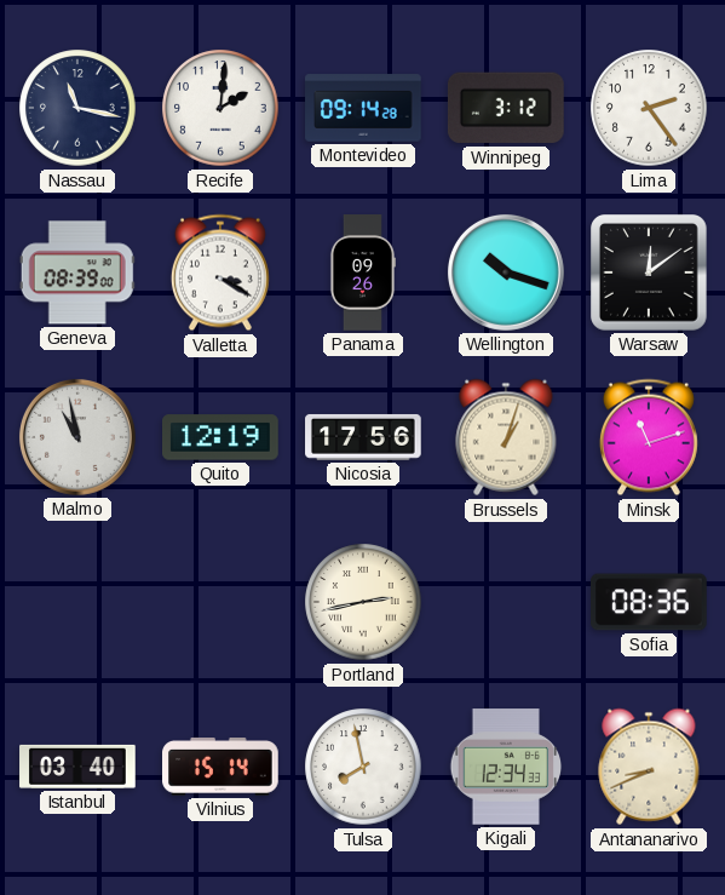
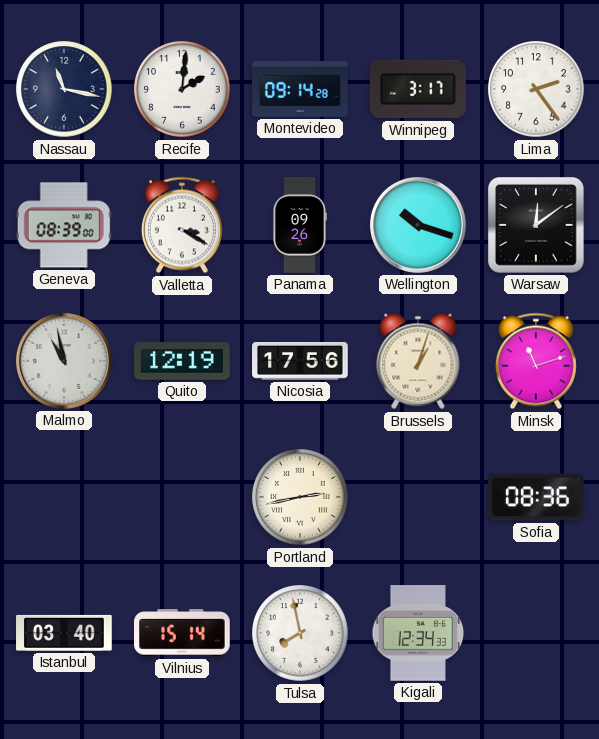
Winnipeg: 3:12 -> 3:17
Antananarivo: 8:41 -> none
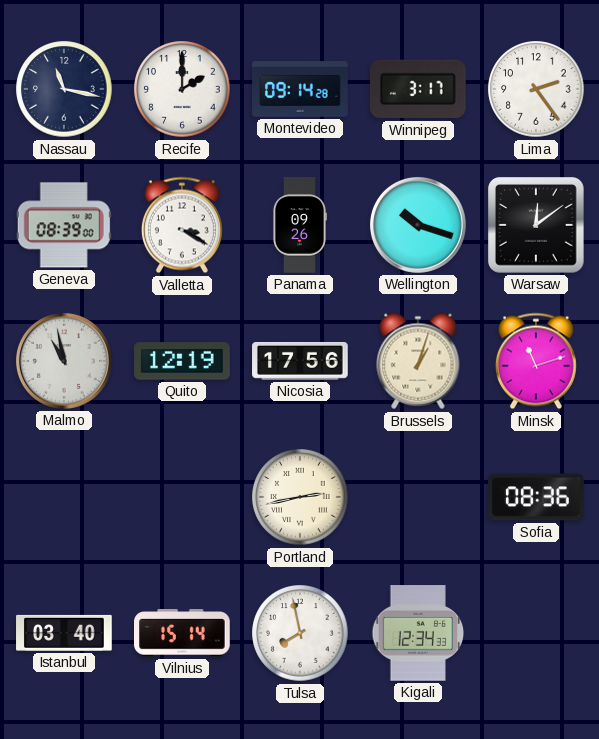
Recife: 2:01 -> 2:00
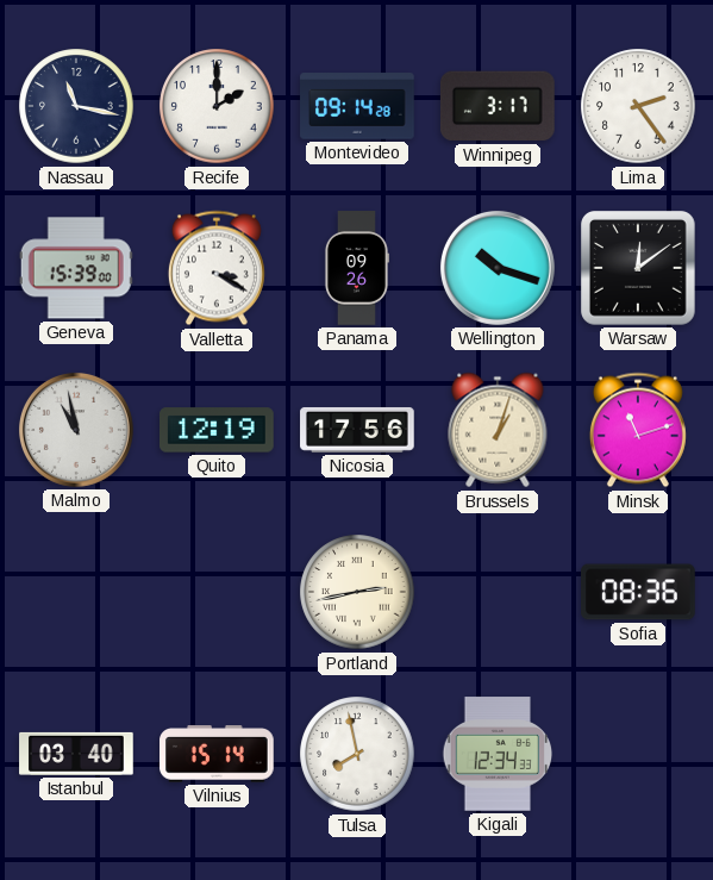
Geneva: 08:39 -> 15:39
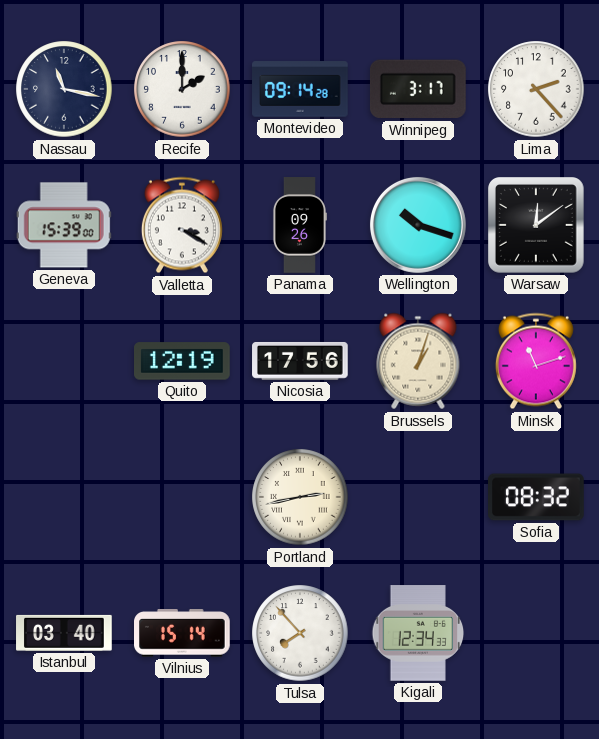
Lima: 2:24 -> 2:23
Malmo: 10:58 -> none
Sofia: 08:36 -> 08:32
Tulsa: 7:58 -> 7:53
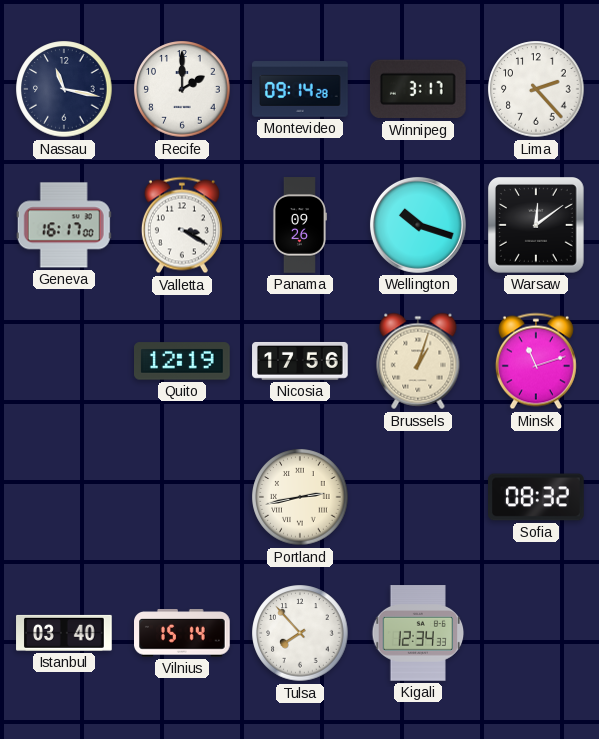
Geneva: 15:39 -> 16:17
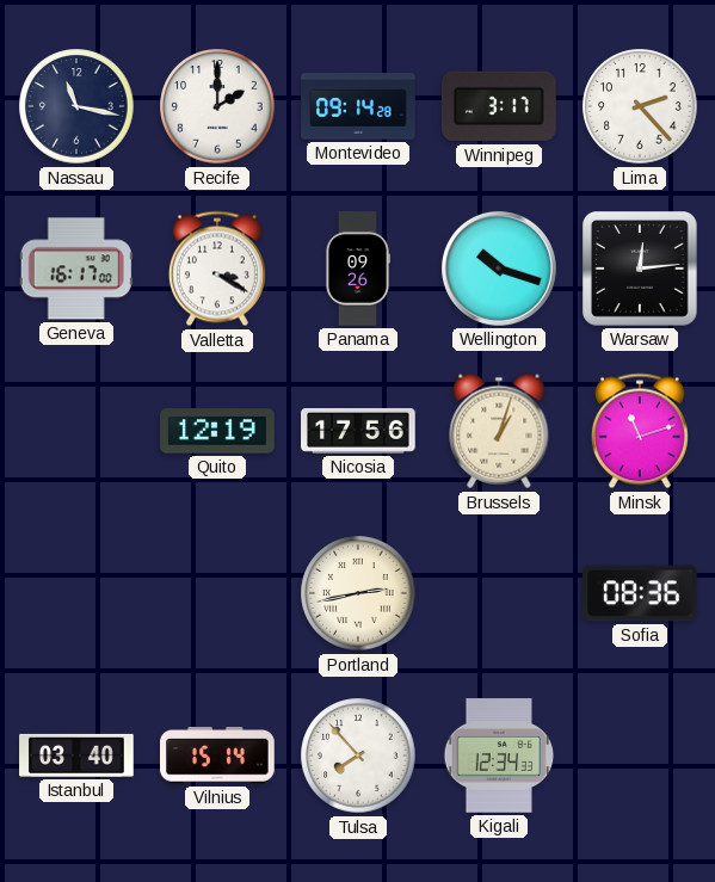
Warsaw: 12:09 -> 12:14
Sofia: 08:32 -> 08:36
